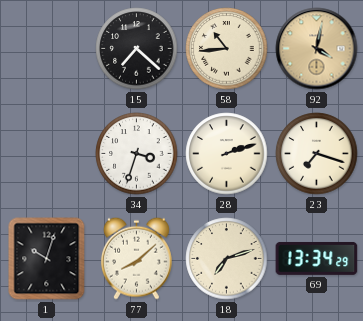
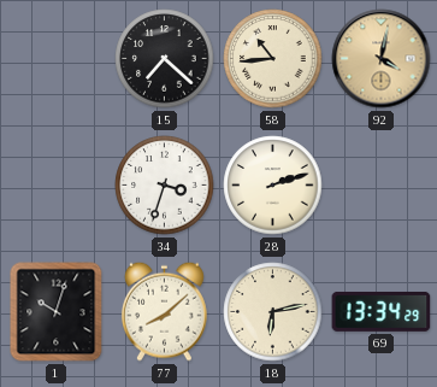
23: 7:18 -> none
18: 7:12 -> 6:13
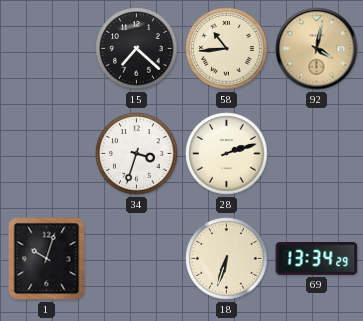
77: 8:08 -> none
18: 6:13 -> 6:33
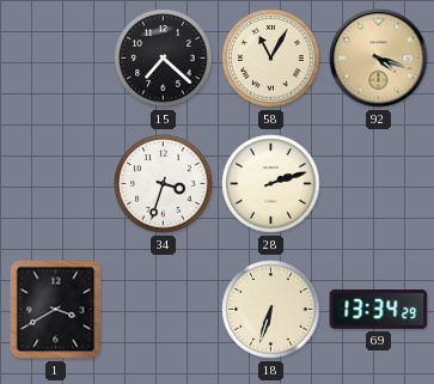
58: 10:44 -> 11:05
92: 4:02 -> 4:18
1: 10:03 -> 3:40
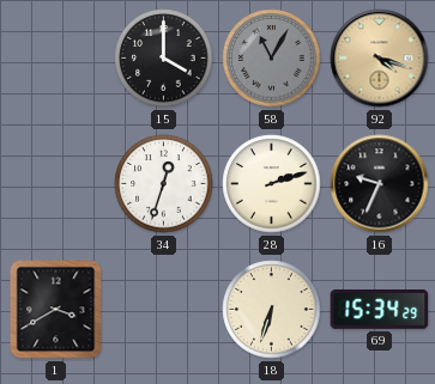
15: 7:22 -> 4:00
58 dial: cream -> grey
34: 3:33 -> 12:33
16: none -> 9:34
69: 13:34 -> 15:34
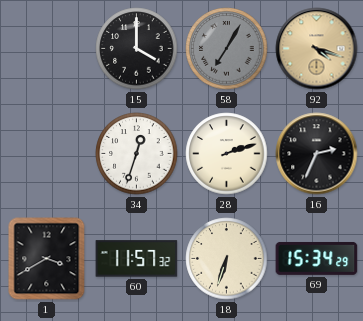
58: 11:05 -> 7:05
16: 9:34 -> 2:34
60: none -> 11:57
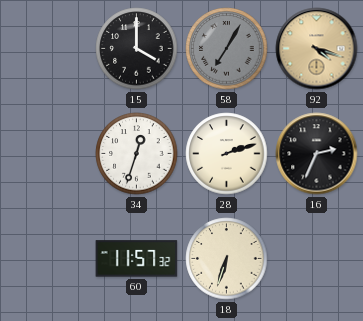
1: 3:40 -> none
69: 15:34 -> none
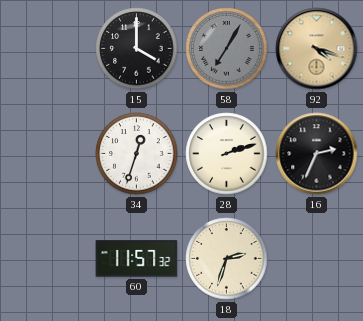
18: 6:33 -> 2:33
